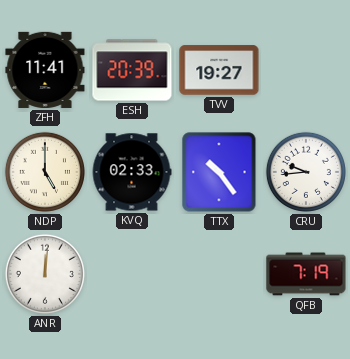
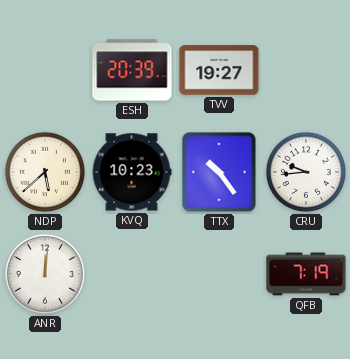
ZFH: 11:41 -> none
NDP: 5:00 -> 5:38
KVQ: 02:33 -> 10:23
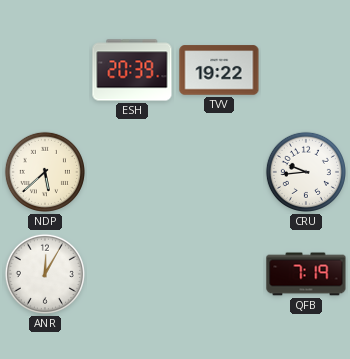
TVV: 19:27 -> 19:22
KVQ: 10:23 -> none
TTX: 10:24 -> none
ANR: 12:01 -> 12:05
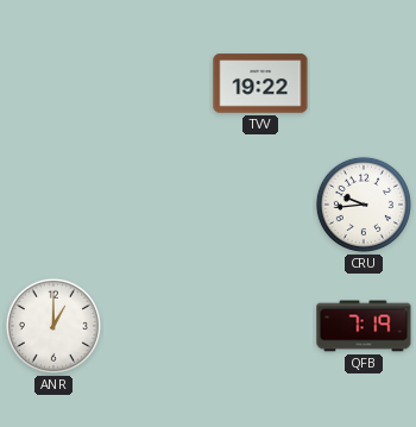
ESH: 20:39 -> none
NDP: 5:38 -> none
ANR: 12:05 -> 1:00
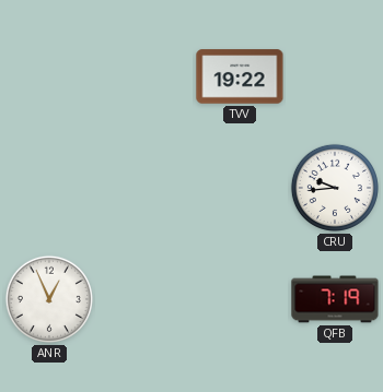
ANR: 1:00 -> 12:56
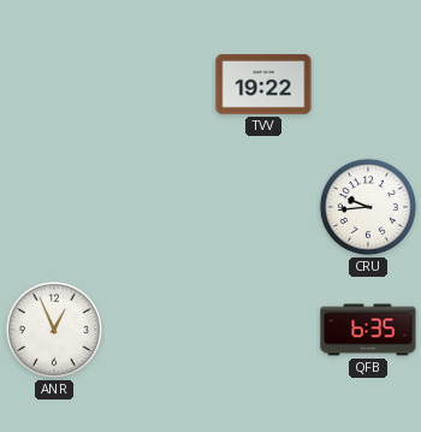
QFB: 7:19 -> 6:35
